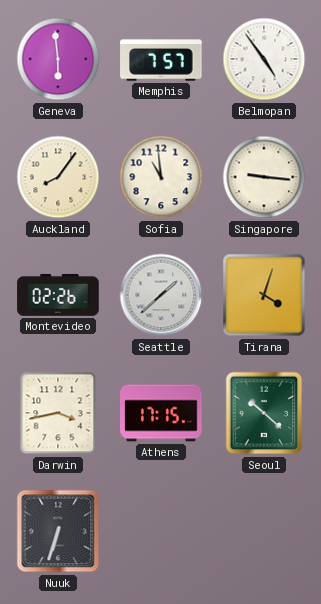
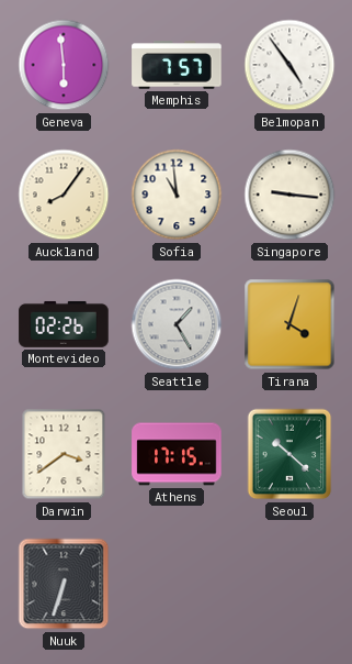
Seattle: 1:38 -> 1:25
Darwin: 3:43 -> 3:39
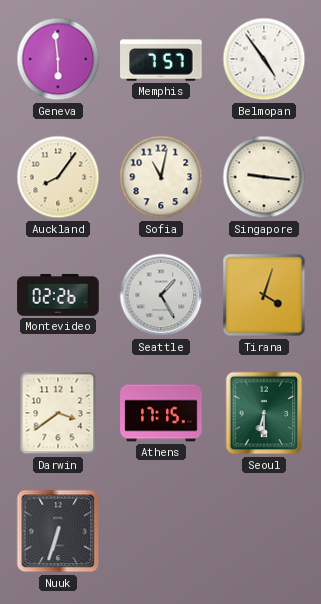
Sofia: 10:59 -> 11:02
Seoul: 10:22 -> 6:30
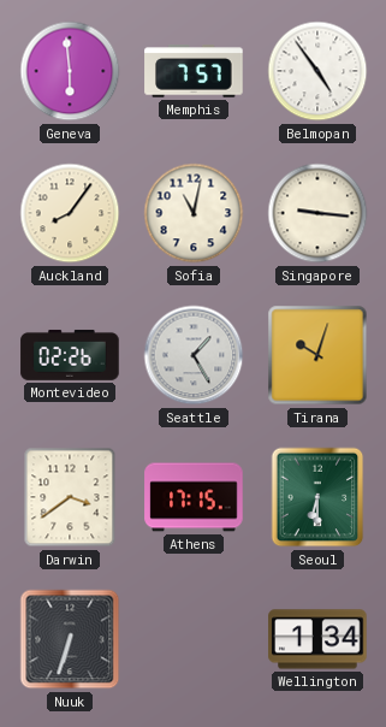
Tirana: 4:03 -> 10:03
Wellington: none -> 1:34
